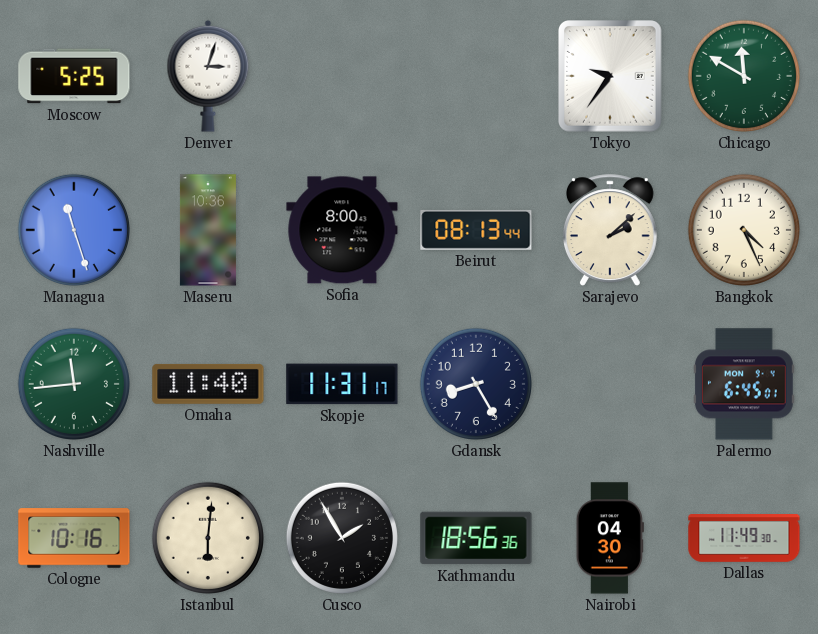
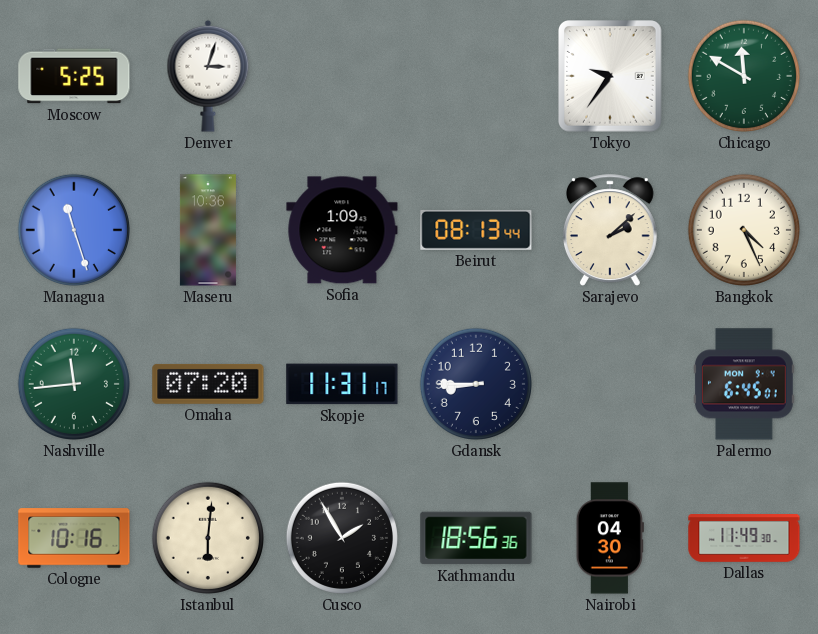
Sofia: 8:00 -> 1:09
Omaha: 11:40 -> 07:20
Gdansk: 8:25 -> 8:45
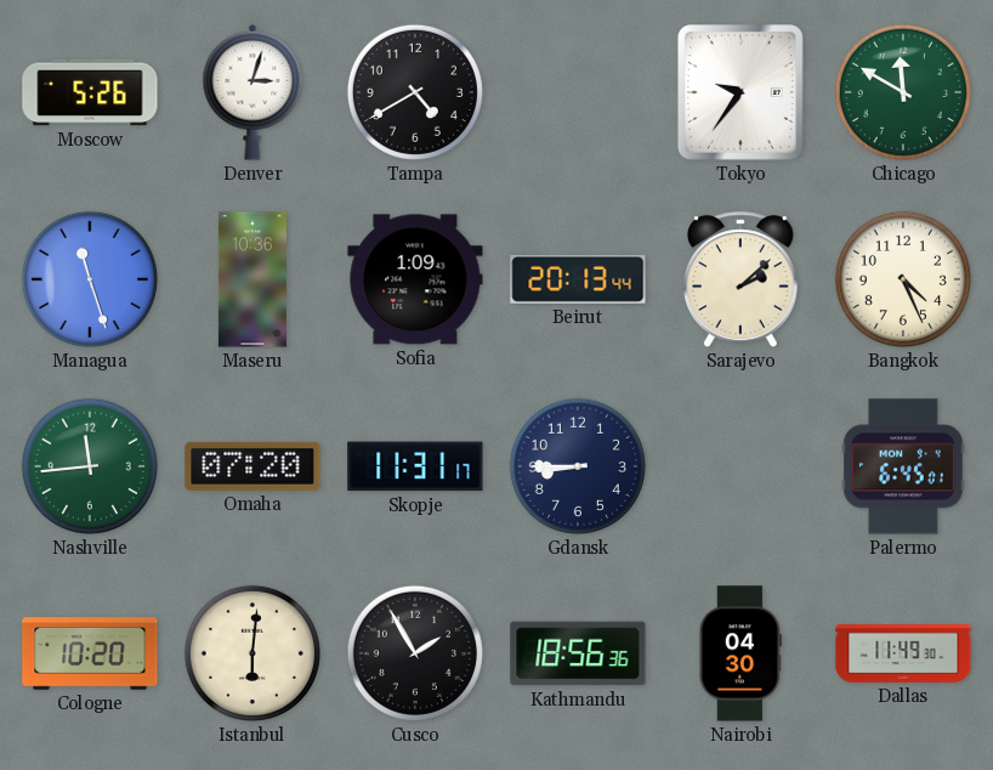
Moscow: 5:25 -> 5:26
Tampa: none -> 4:40
Beirut: 08:13 -> 20:13
Cologne: 10:16 -> 10:20
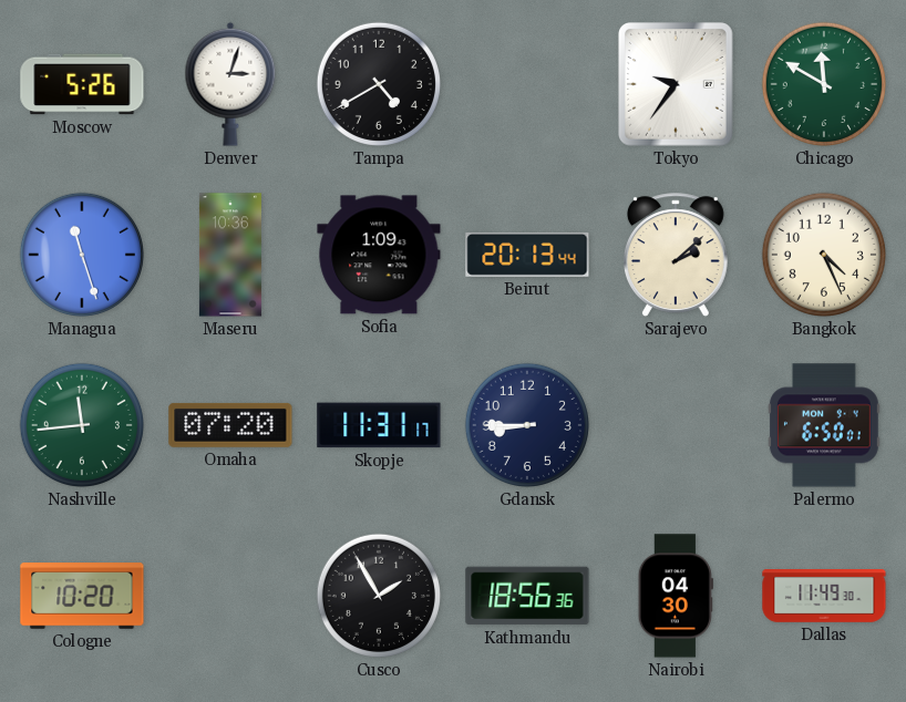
Palermo: 6:45 -> 6:50
Istanbul: 6:01 -> none
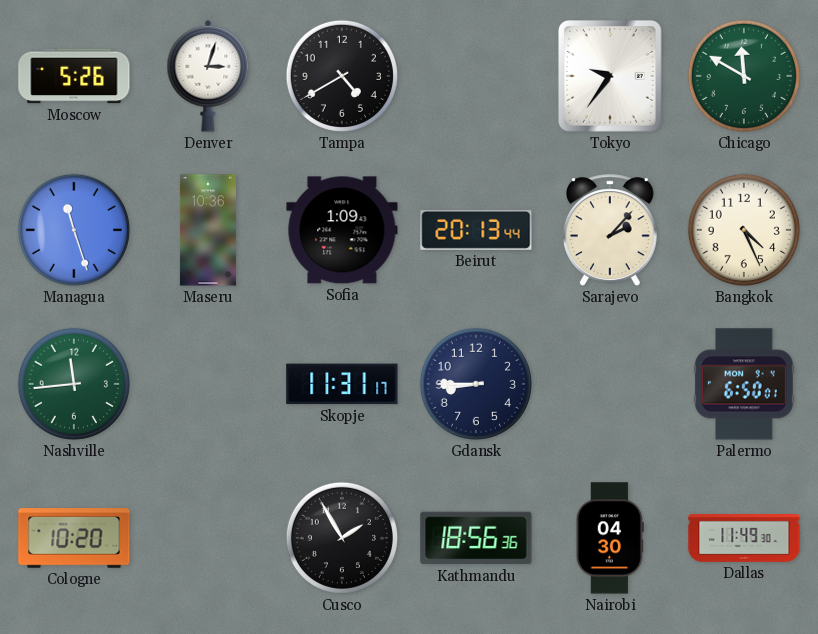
Sarajevo: 2:08 -> 2:07
Omaha: 07:20 -> none
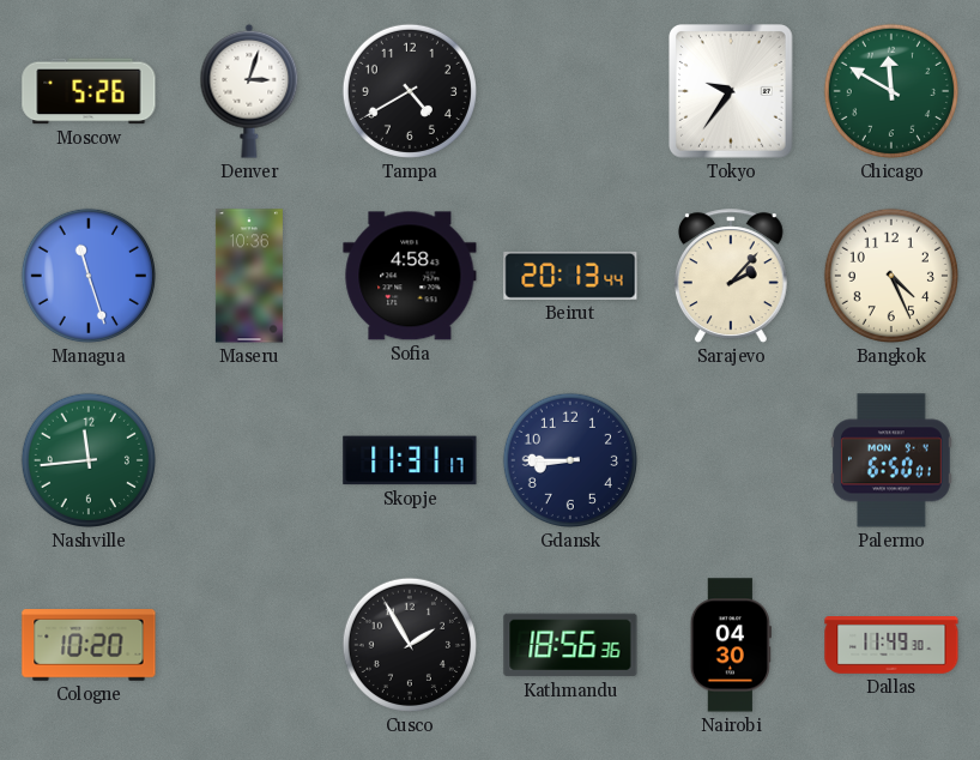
Sofia: 1:09 -> 4:58
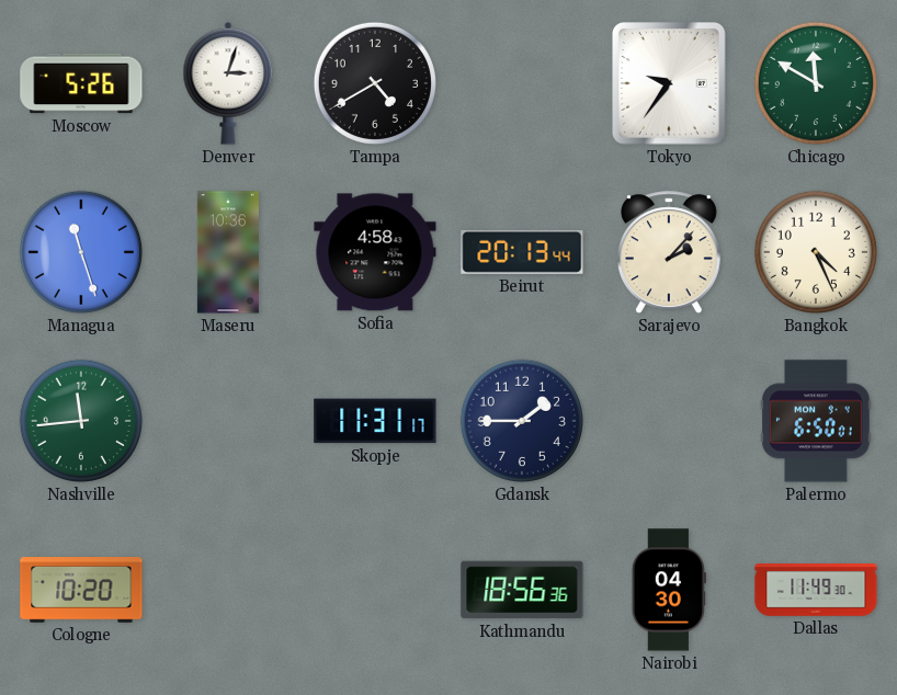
Gdansk: 8:45 -> 1:45
Cusco: 1:55 -> none
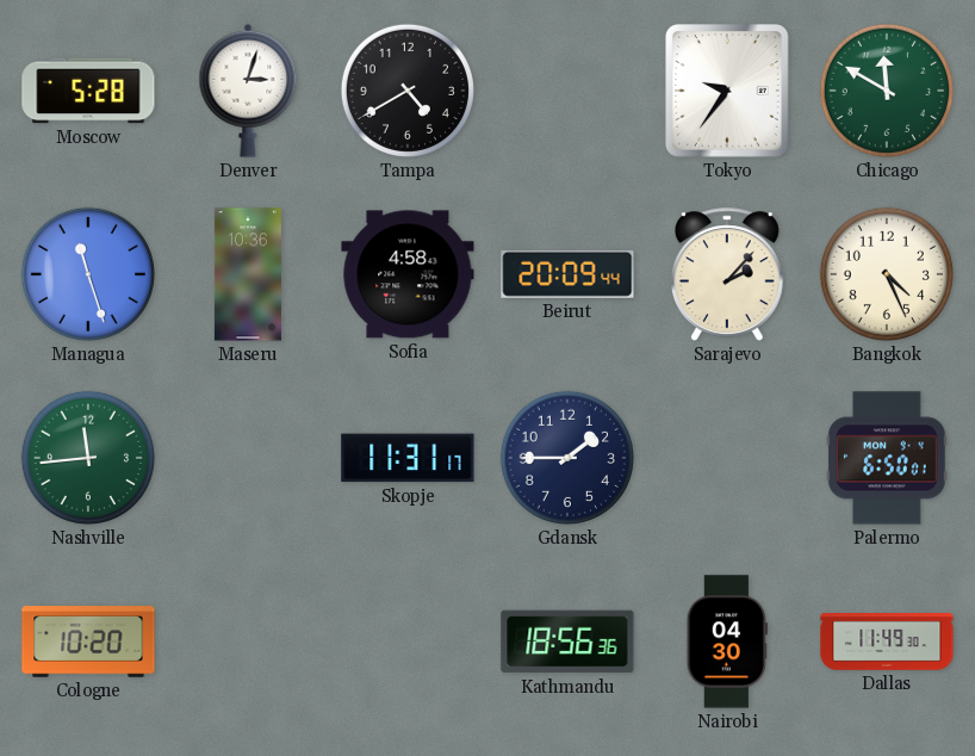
Moscow: 5:26 -> 5:28
Beirut: 20:13 -> 20:09
